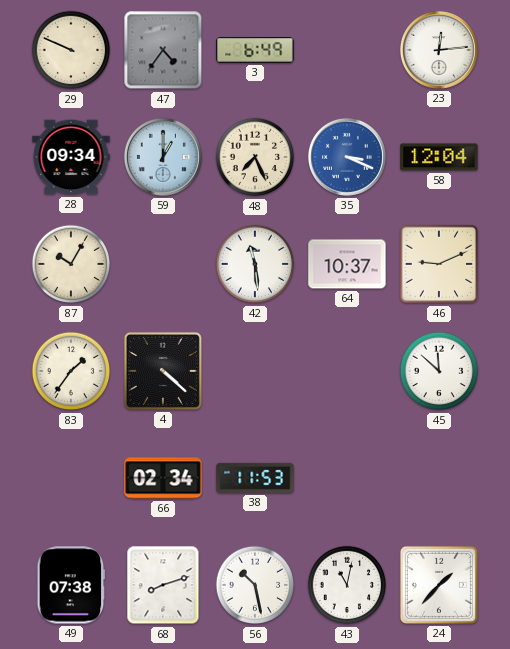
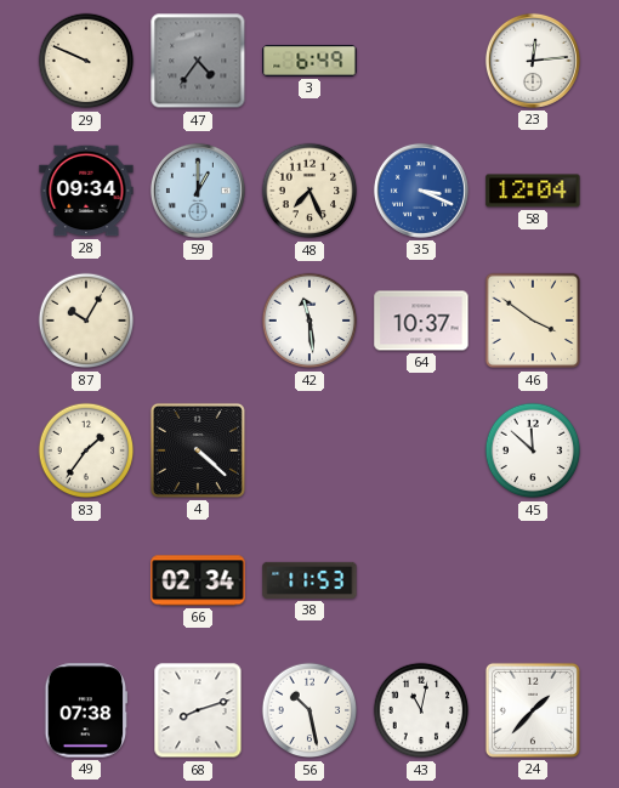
46: 9:11 -> 3:51
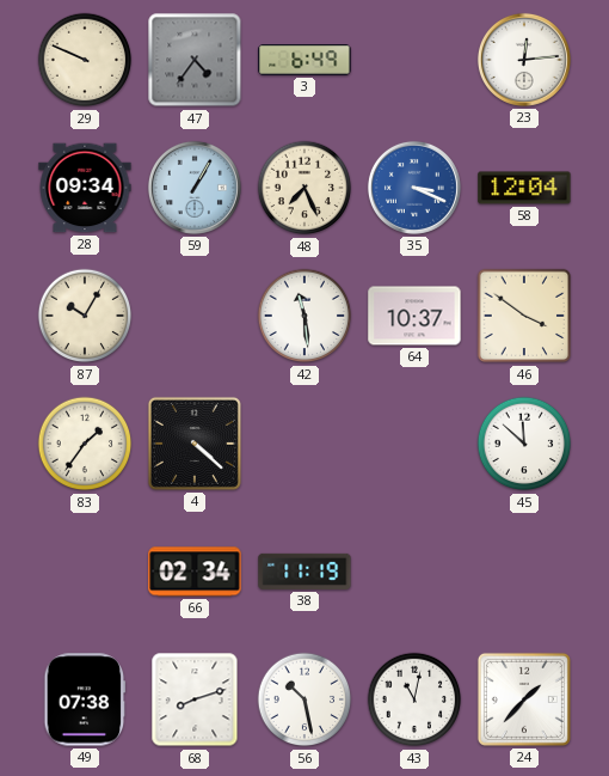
59: 1:00 -> 1:05
38: 11:53 -> 11:19
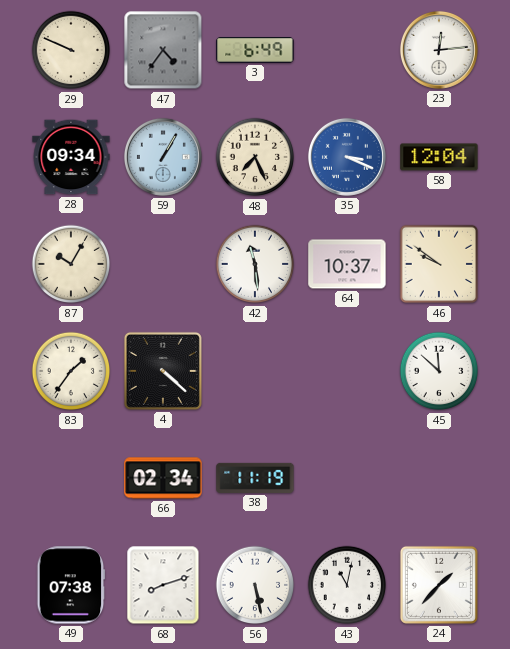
46: 3:51 -> 9:51
56: 10:28 -> 5:28
